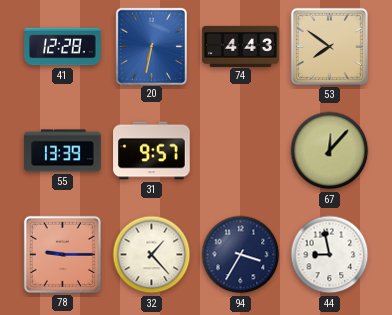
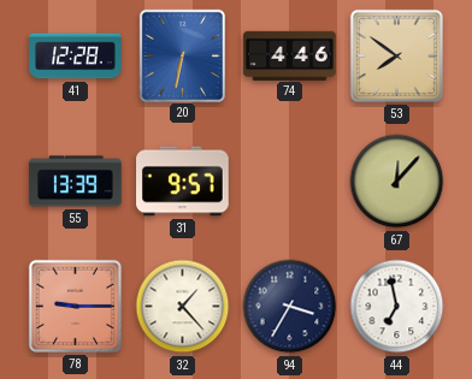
74: 4:43 -> 4:46
44: 8:58 -> 6:58
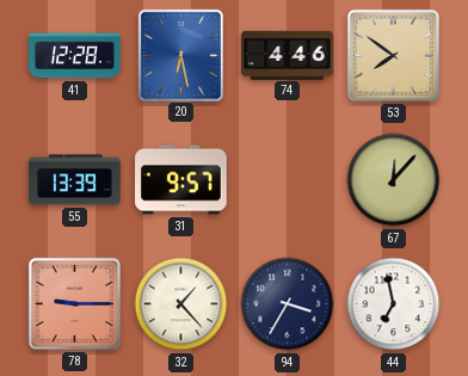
20: 6:32 -> 6:28
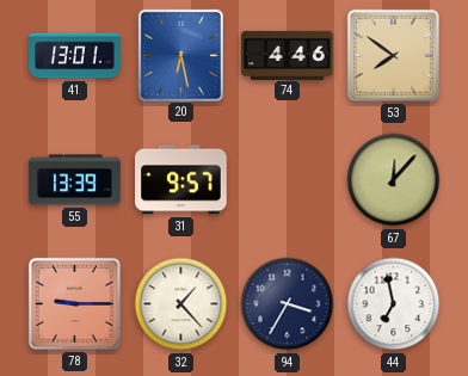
41: 12:28 -> 13:01
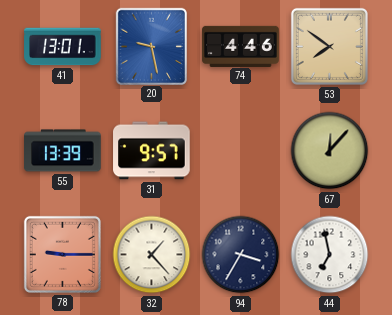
20: 6:28 -> 9:28
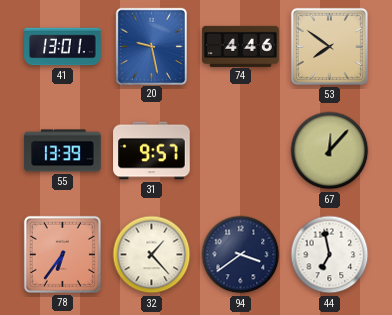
78: 9:15 -> 6:36
94: 3:35 -> 3:39
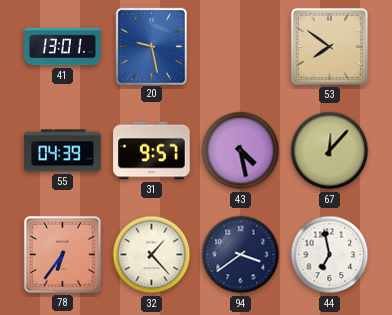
74: 4:46 -> none
55: 13:39 -> 04:39
43: none -> 4:28
